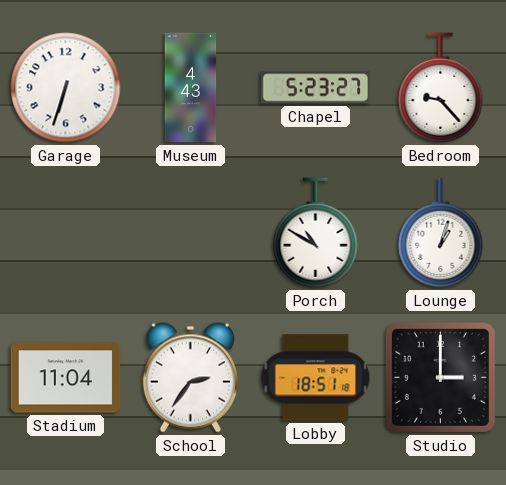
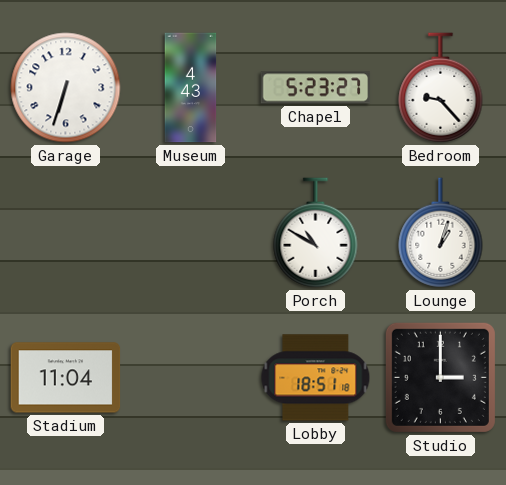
School: 2:36 -> none
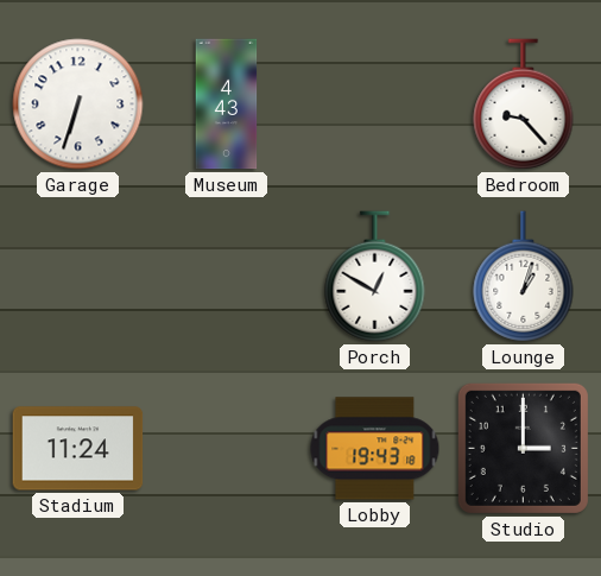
Chapel: 5:23 -> none
Porch: 10:50 -> 12:50
Stadium: 11:04 -> 11:24
Lobby: 18:51 -> 19:43
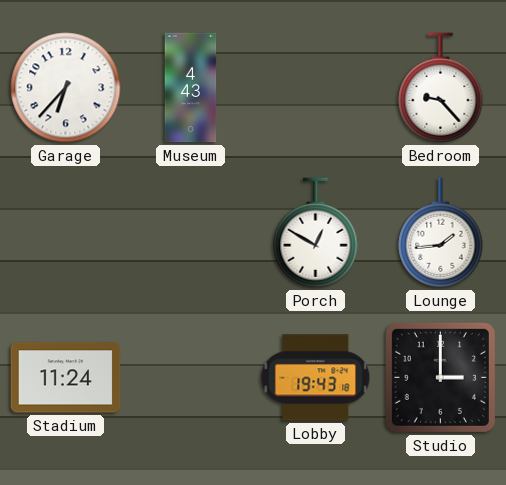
Garage: 6:33 -> 6:37
Lounge: 1:03 -> 1:44
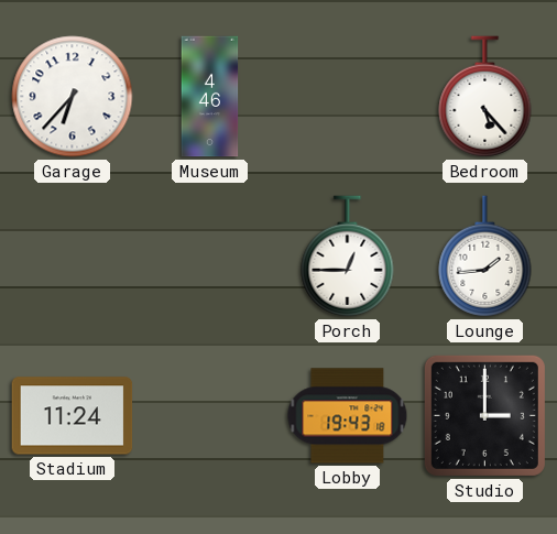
Museum: 4:43 -> 4:46
Bedroom: 9:23 -> 5:23
Porch: 12:50 -> 12:45
